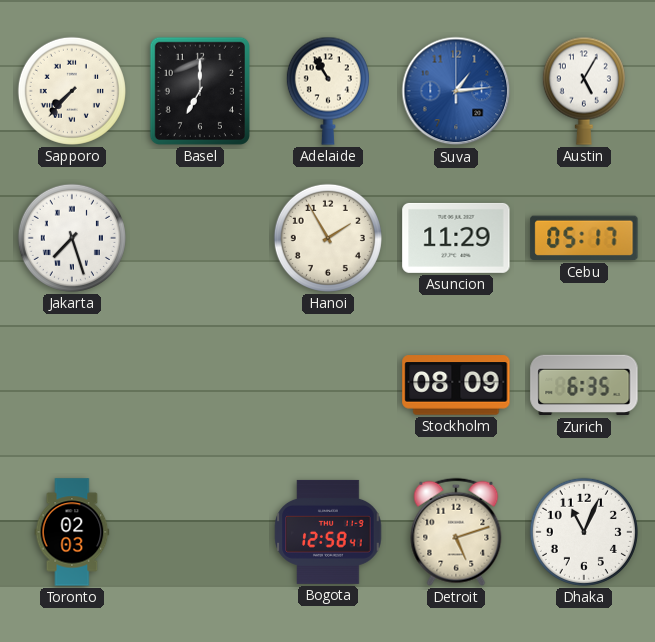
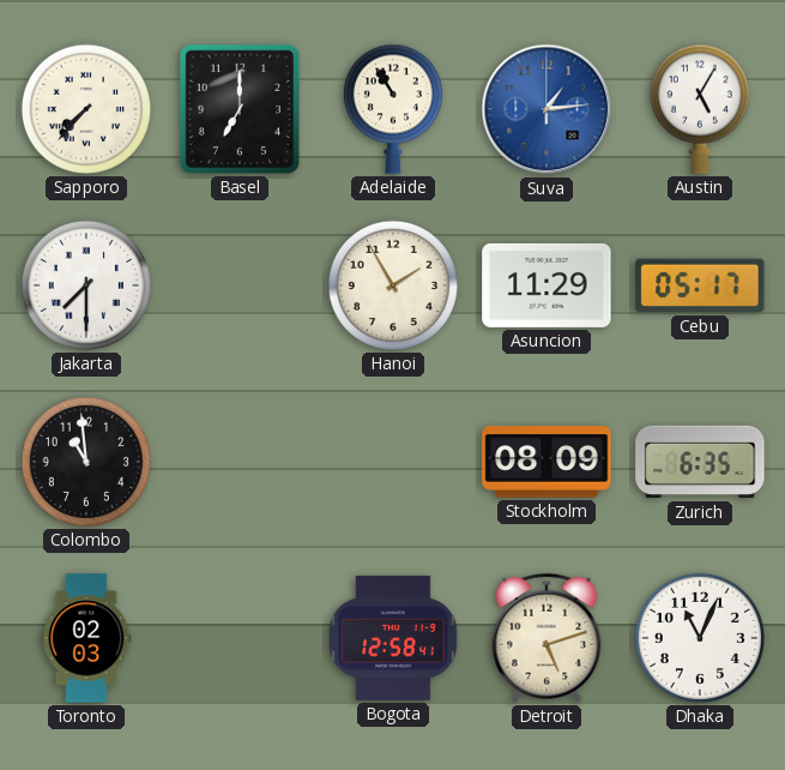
Jakarta: 7:27 -> 7:30
Colombo: none -> 10:59
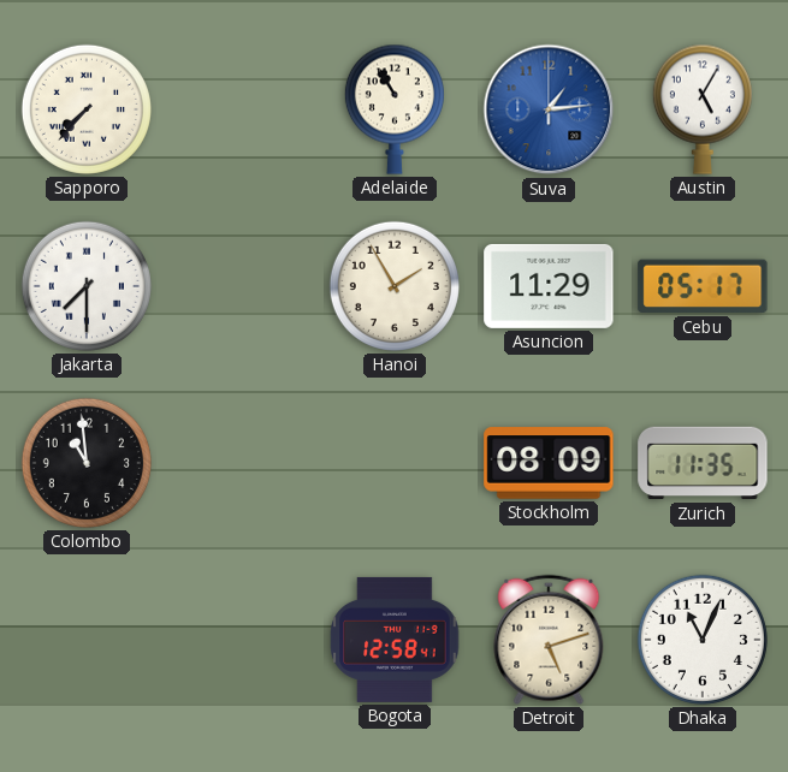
Basel: 7:00 -> none
Zurich: 6:35 -> 11:35
Toronto: 02:03 -> none
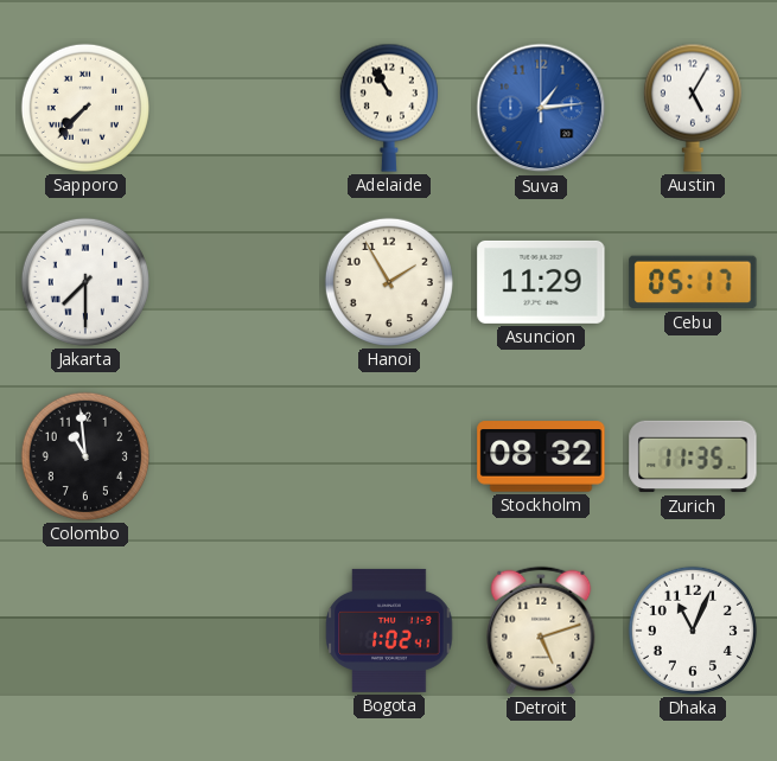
Stockholm: 08:09 -> 08:32
Bogota: 12:58 -> 1:02
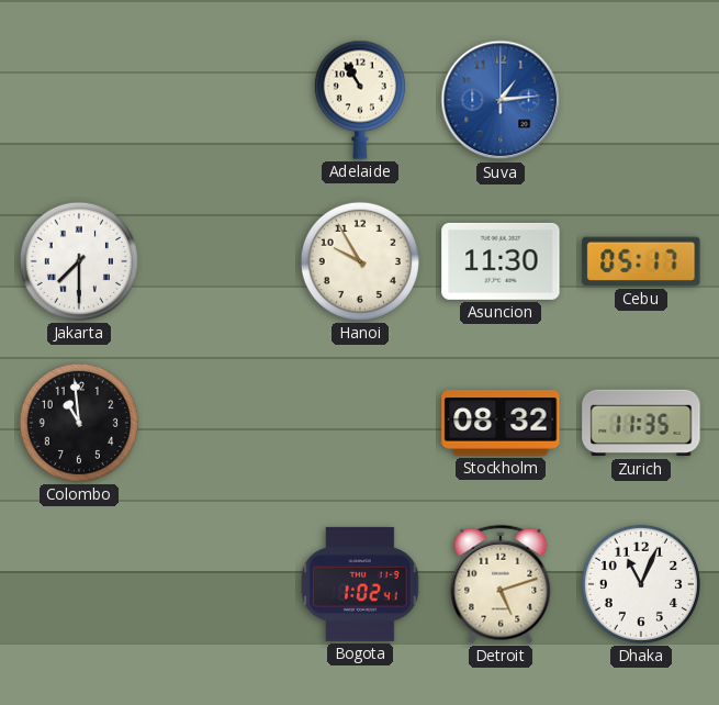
Sapporo: 7:37 -> none
Austin: 5:05 -> none
Hanoi: 1:55 -> 9:55
Asuncion: 11:29 -> 11:30
